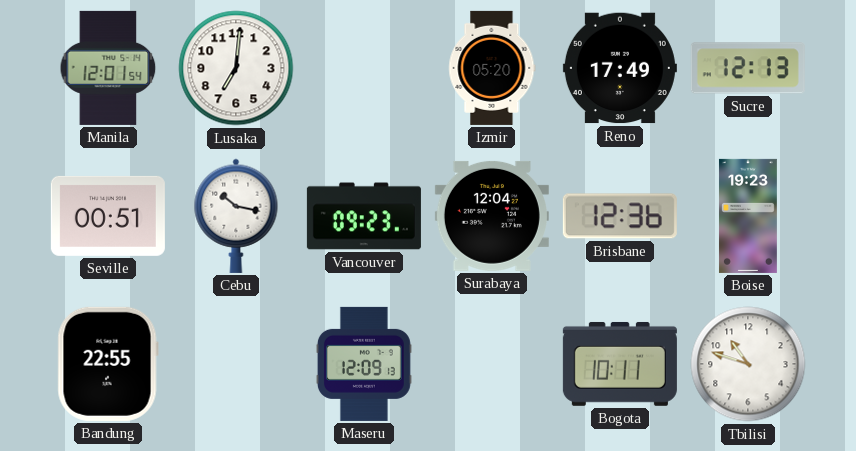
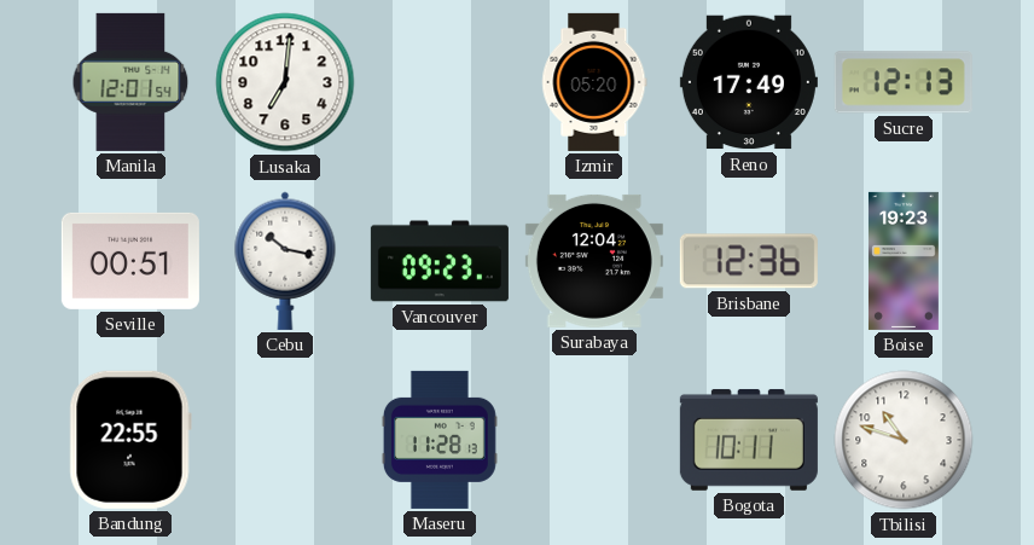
Maseru: 12:09 -> 11:28
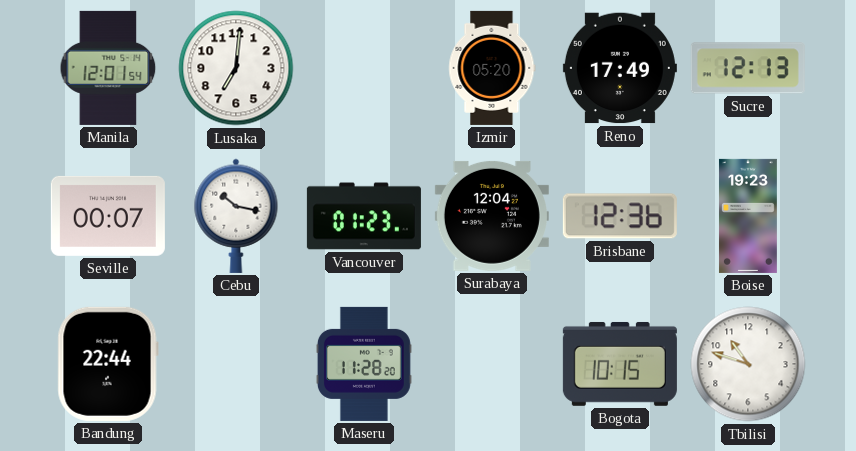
Seville: 00:51 -> 00:07
Vancouver: 09:23 -> 01:23
Bandung: 22:55 -> 22:44
Maseru: 11:28:13 -> 11:28:20
Bogota: 10:11 -> 10:15
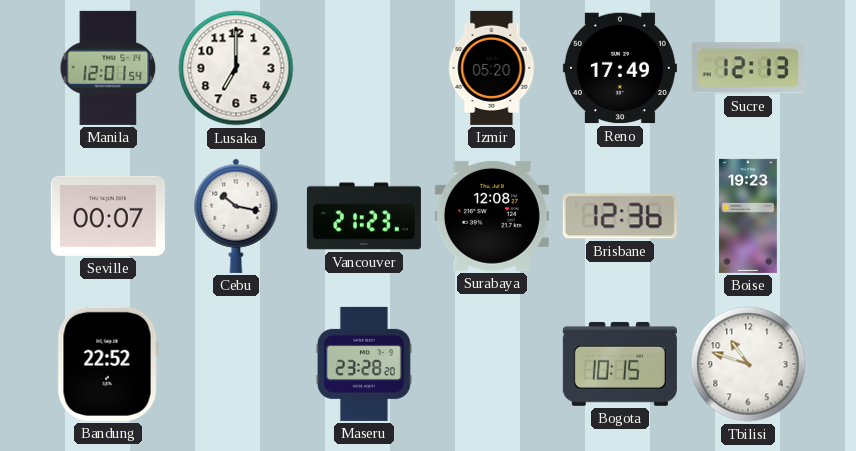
Lusaka: 7:01 -> 7:00
Vancouver: 01:23 -> 21:23
Surabaya: 12:04 -> 12:08
Bandung: 22:44 -> 22:52
Maseru: 11:28 -> 23:28
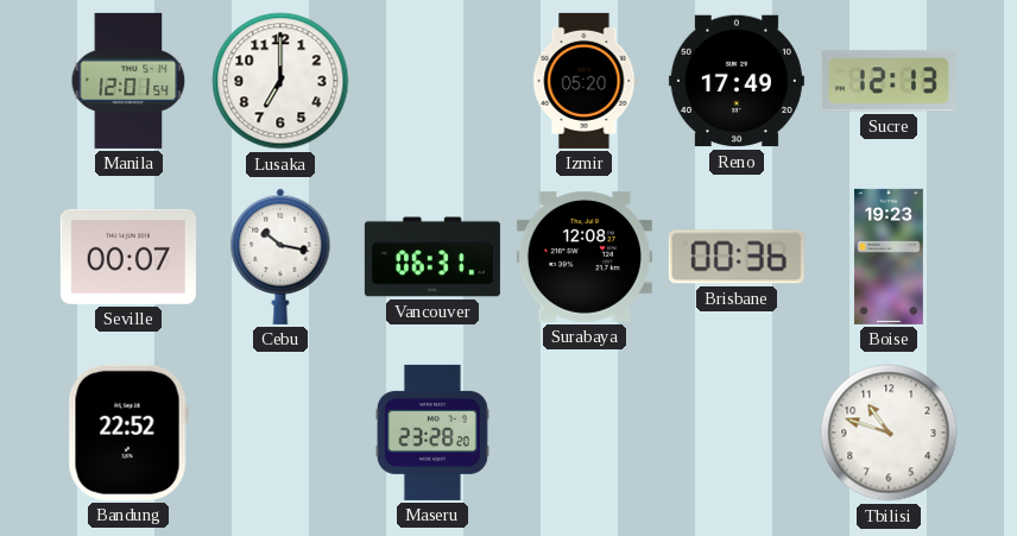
Vancouver: 21:23 -> 06:31
Brisbane: 12:36 -> 00:36
Bogota: 10:15 -> none
